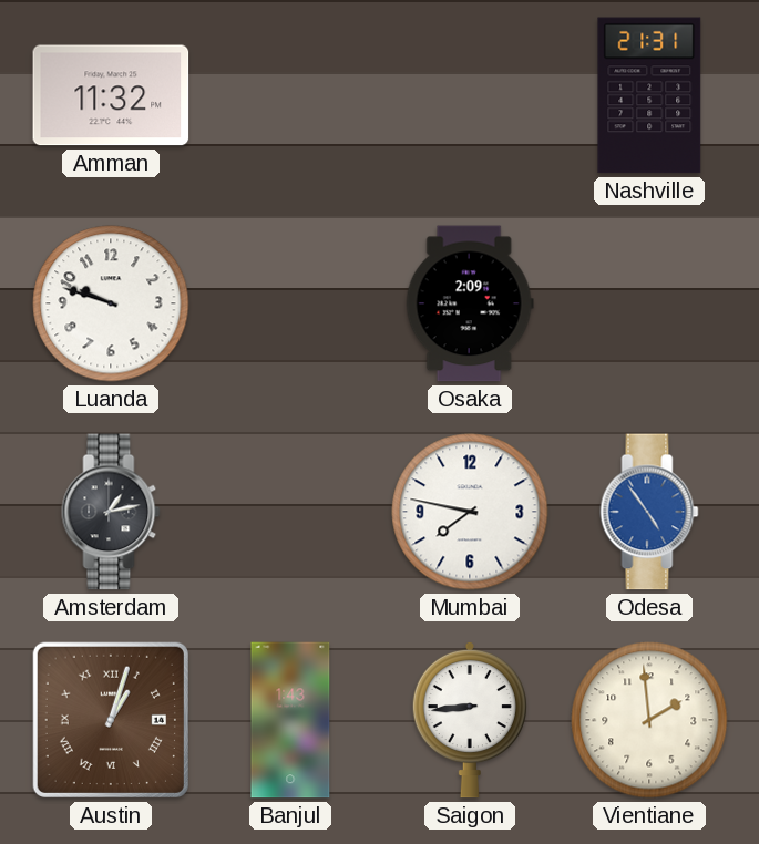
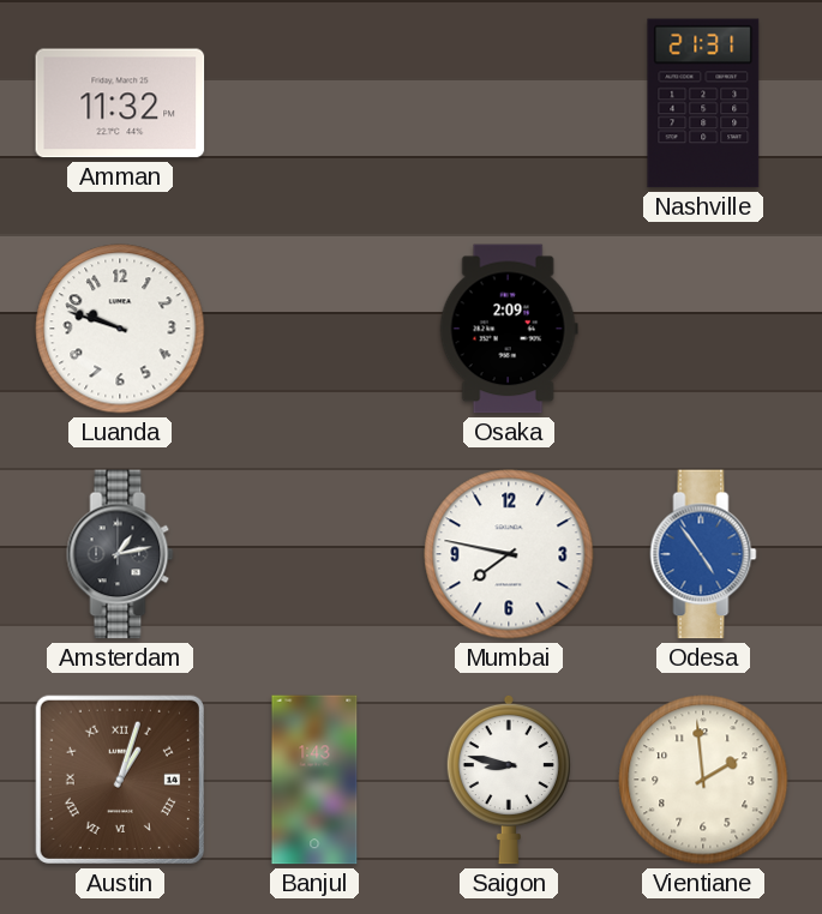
Saigon: 8:44 -> 8:47
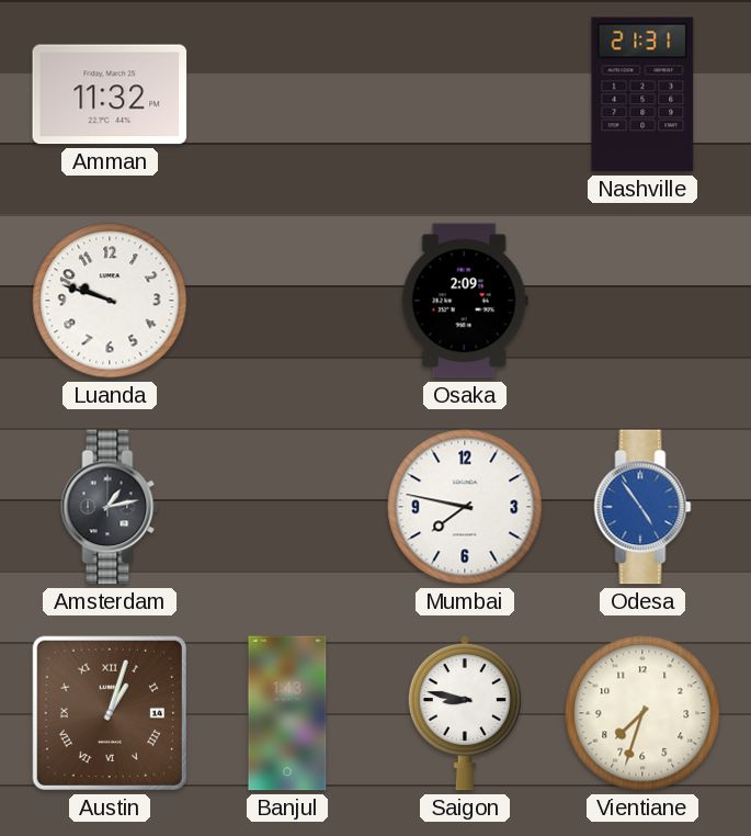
Vientiane: 1:59 -> 7:33
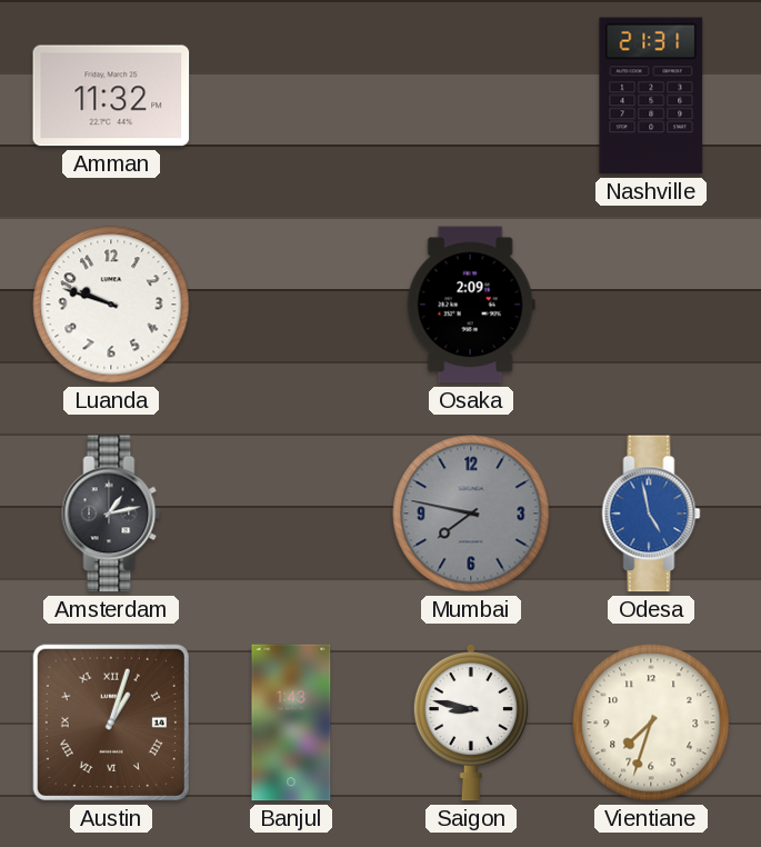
Mumbai dial: white -> grey
Odesa: 4:54 -> 4:58
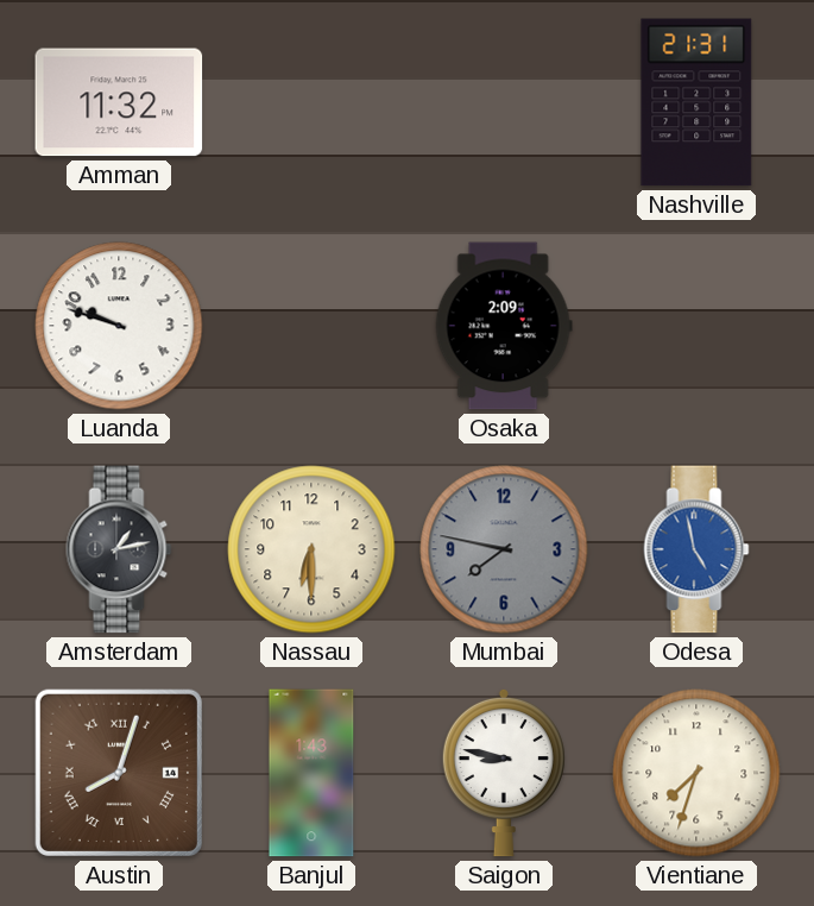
Nassau: none -> 6:30
Austin: 1:03 -> 8:03
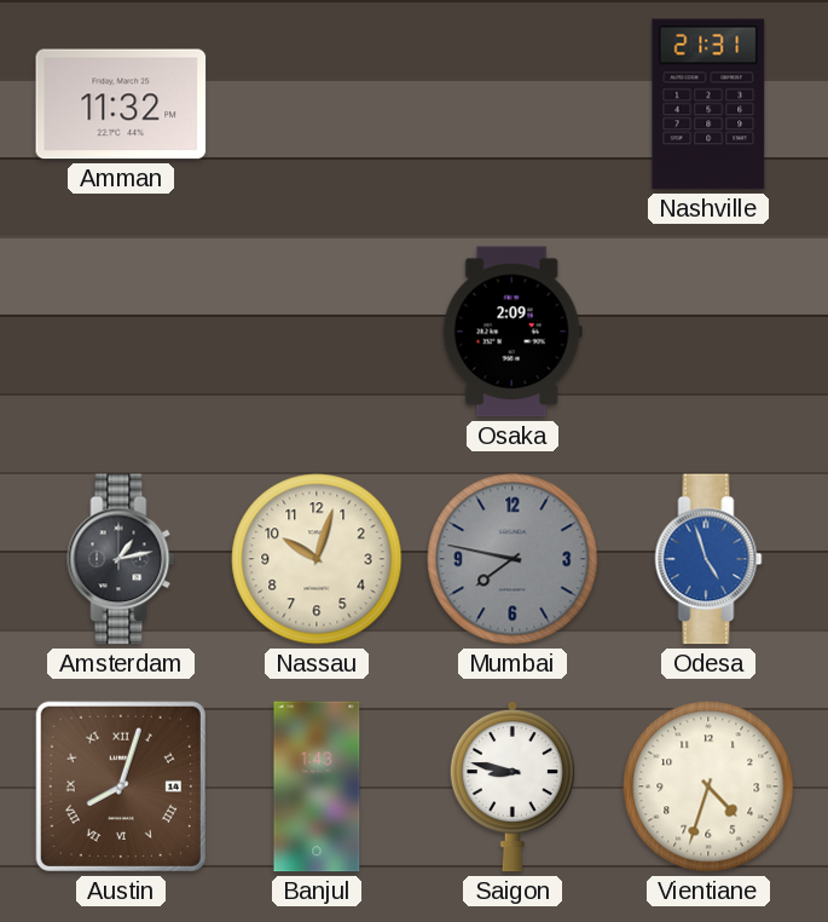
Luanda: 9:48 -> none
Nassau: 6:30 -> 10:03
Odesa: 4:58 -> 4:57
Vientiane: 7:33 -> 4:33
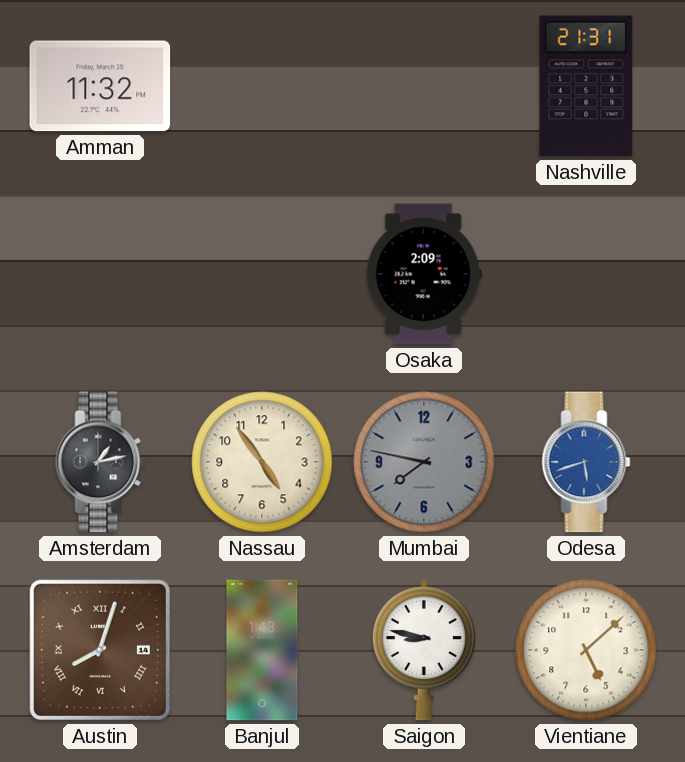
Nassau: 10:03 -> 4:54
Odesa: 4:57 -> 5:42
Vientiane: 4:33 -> 5:08
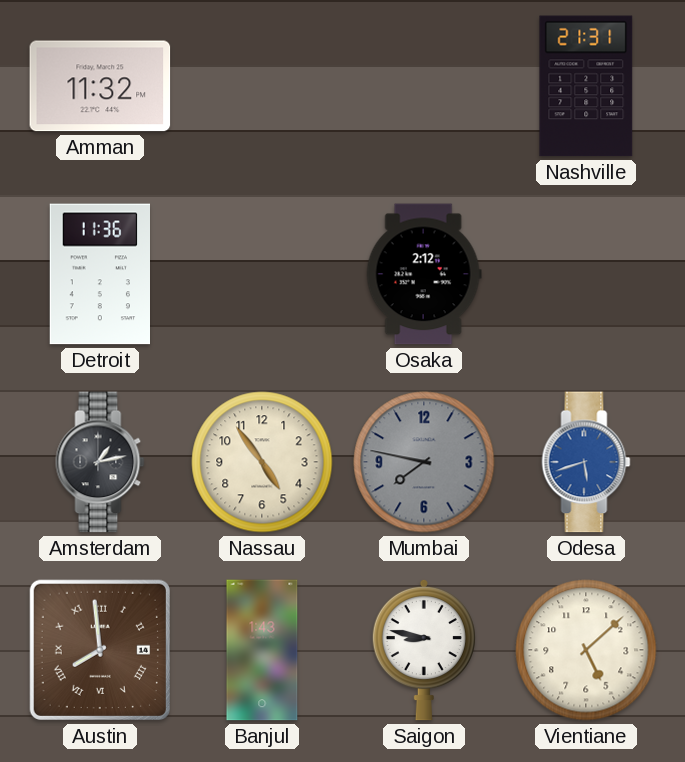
Detroit: none -> 11:36
Osaka: 2:09 -> 2:12
Austin: 8:03 -> 7:59
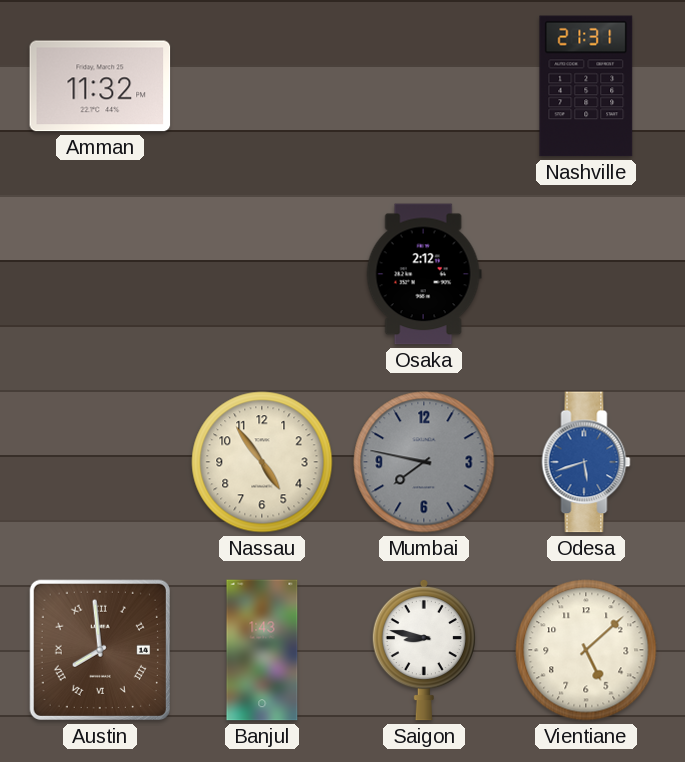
Detroit: 11:36 -> none
Amsterdam: 1:13 -> none
